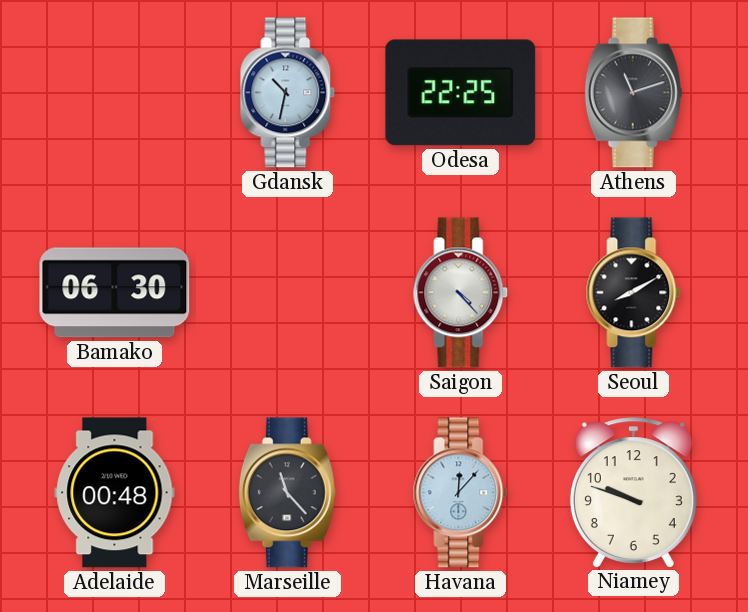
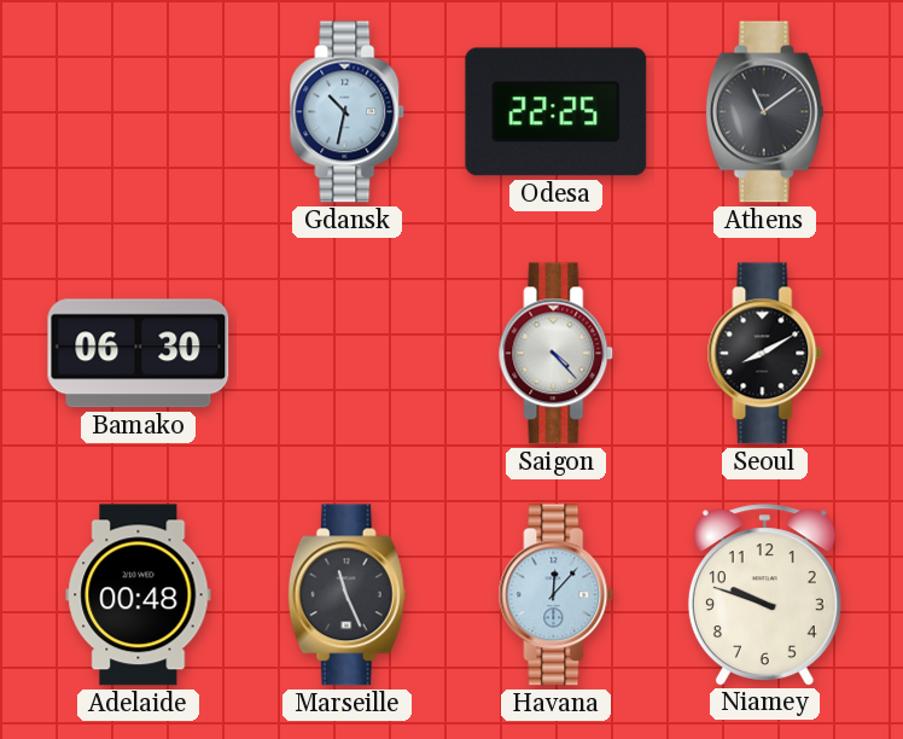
Athens: 11:12 -> 11:09
Marseille: 11:23 -> 11:26
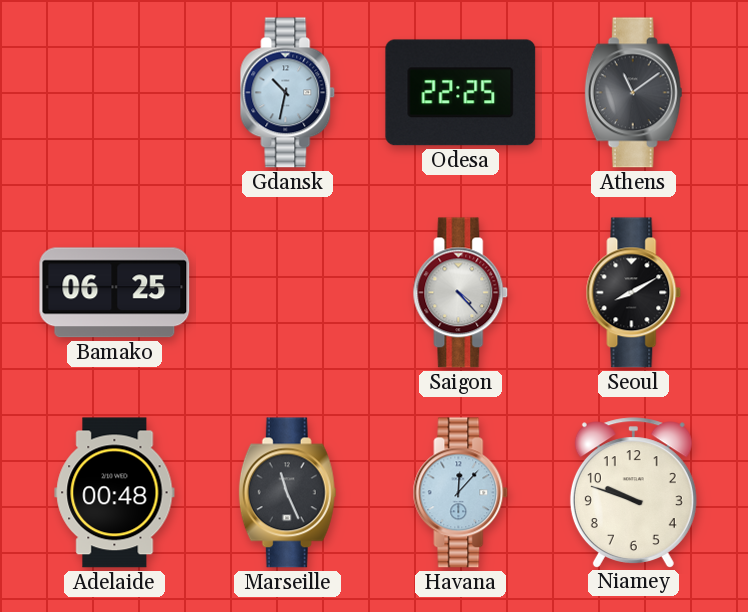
Bamako: 06:30 -> 06:25
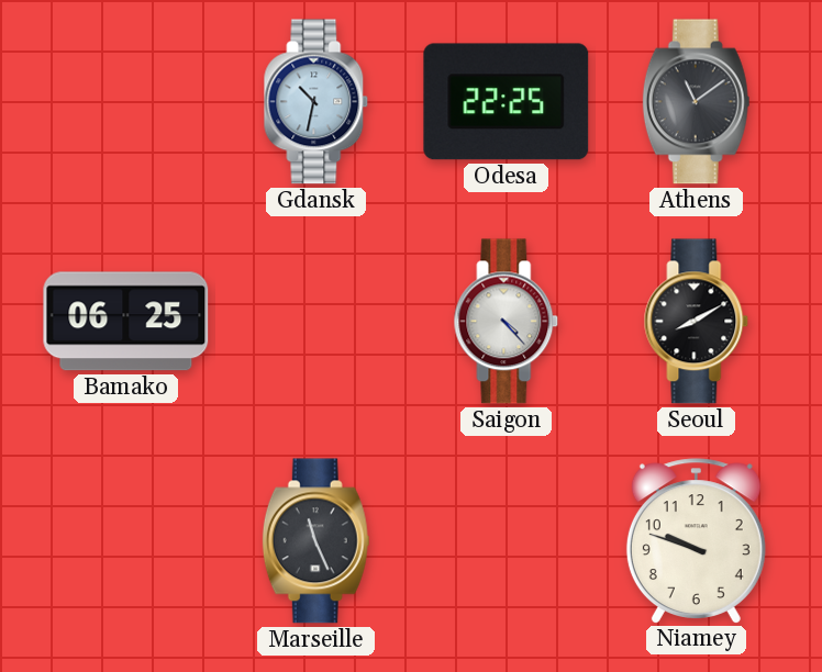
Adelaide: 00:48 -> none
Havana: 12:07 -> none
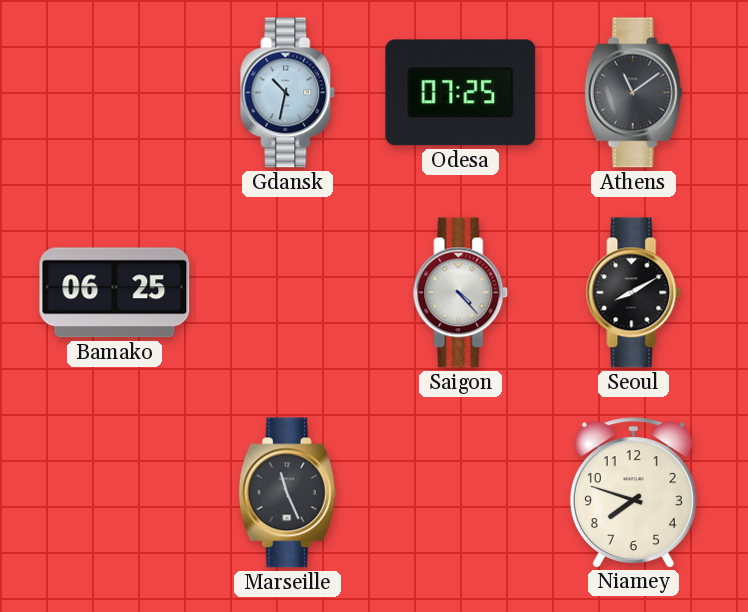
Odesa: 22:25 -> 07:25
Niamey: 9:48 -> 7:48
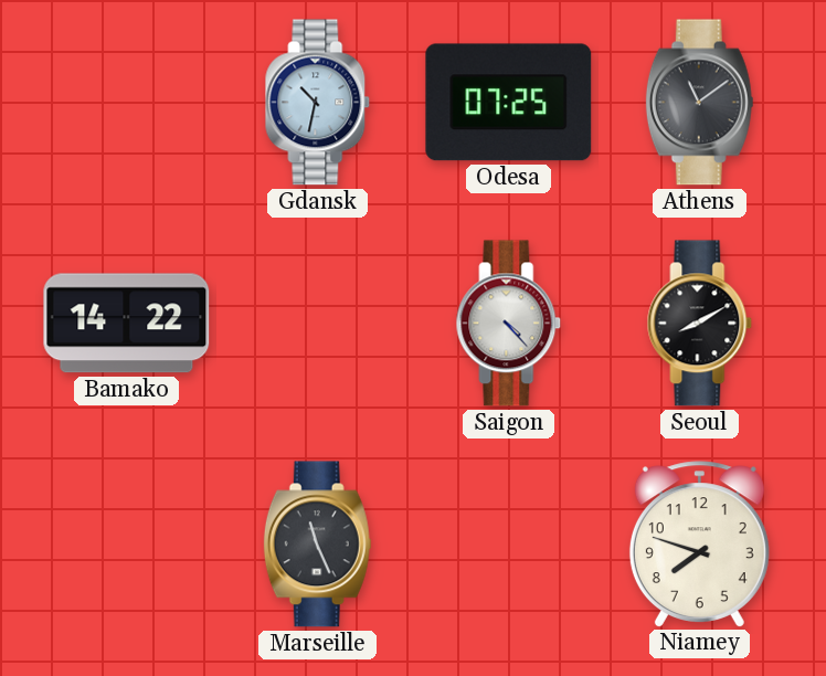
Bamako: 06:25 -> 14:22
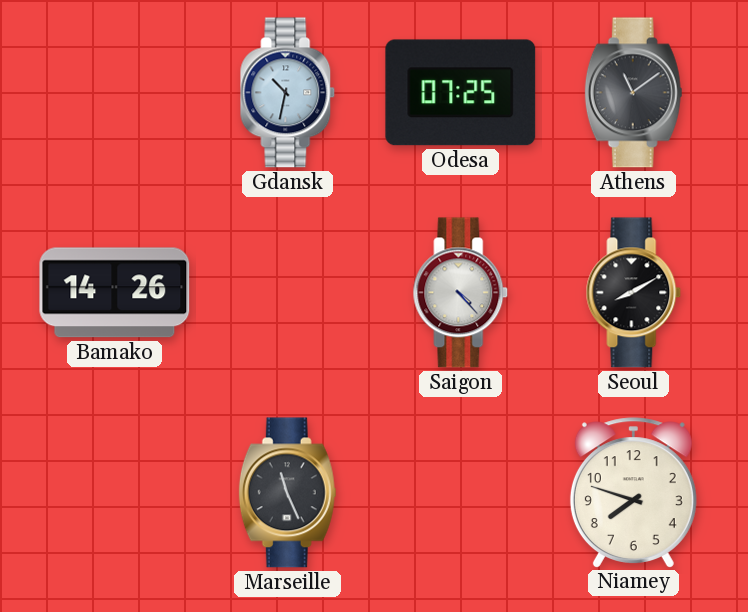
Bamako: 14:22 -> 14:26
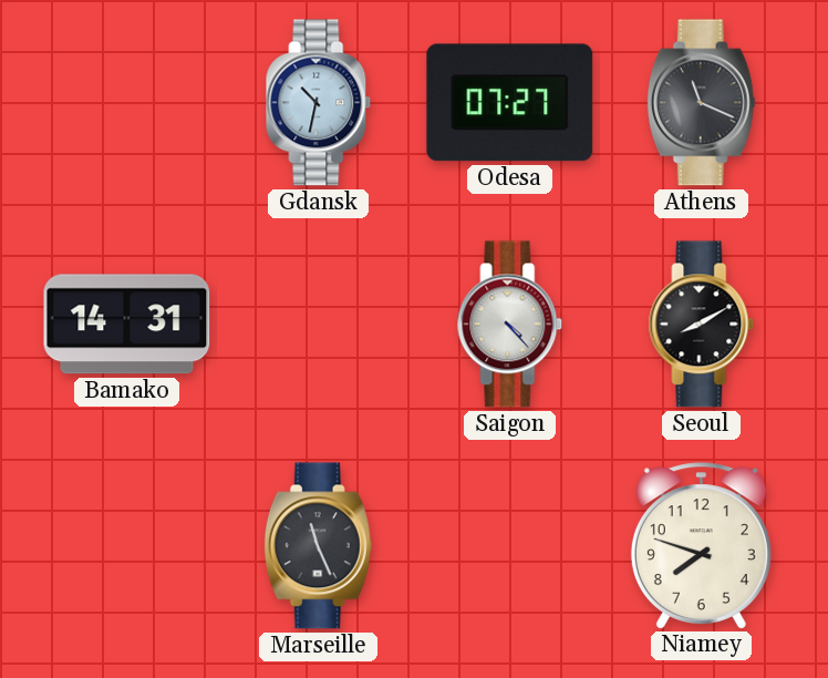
Odesa: 07:25 -> 07:27
Athens: 11:09 -> 11:19
Bamako: 14:26 -> 14:31
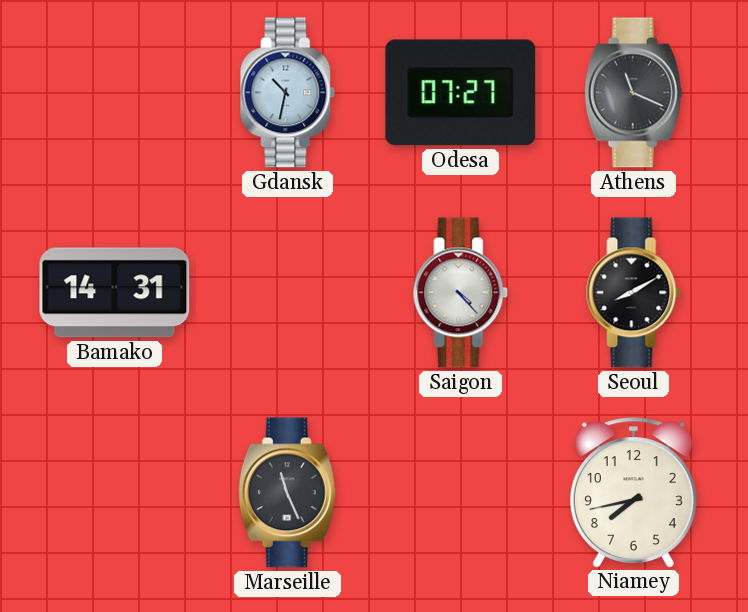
Niamey: 7:48 -> 7:43
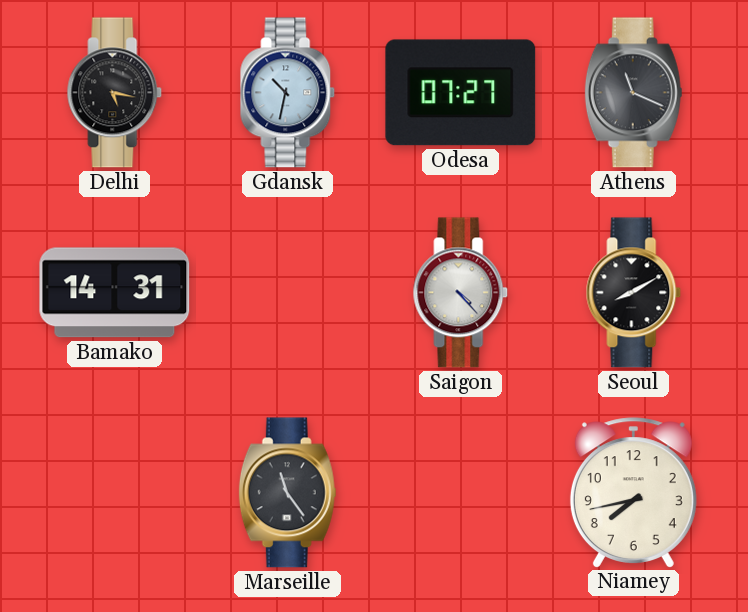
Delhi: none -> 5:17
Marseille: 11:26 -> 11:24
